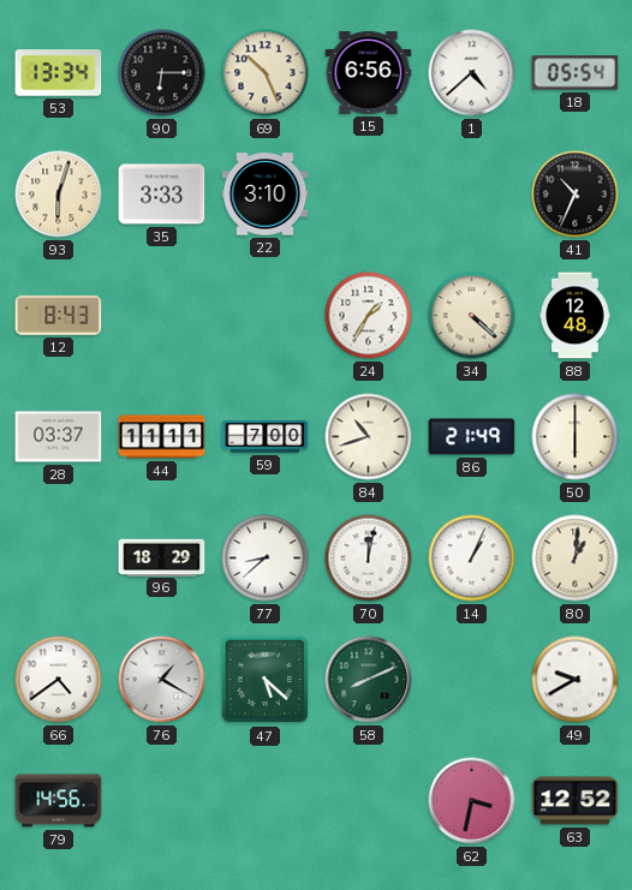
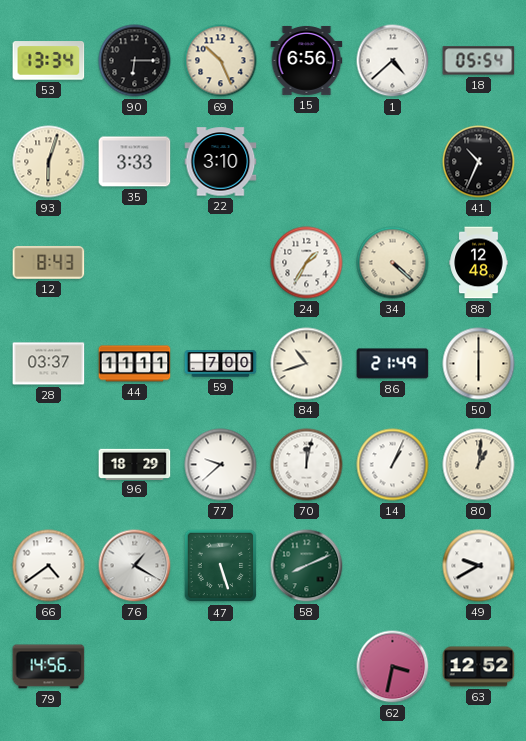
77: 8:38 -> 9:38
47: 5:22 -> 5:27
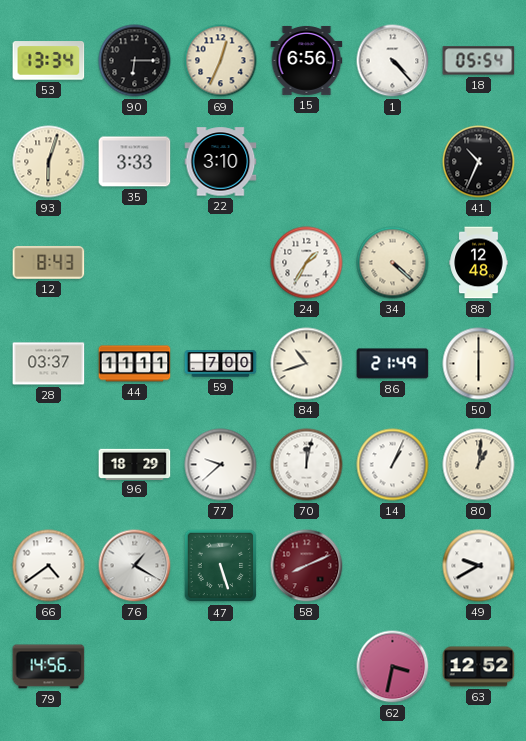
69: 10:26 -> 12:34
1: 4:38 -> 4:23
58 dial: green -> burgundy
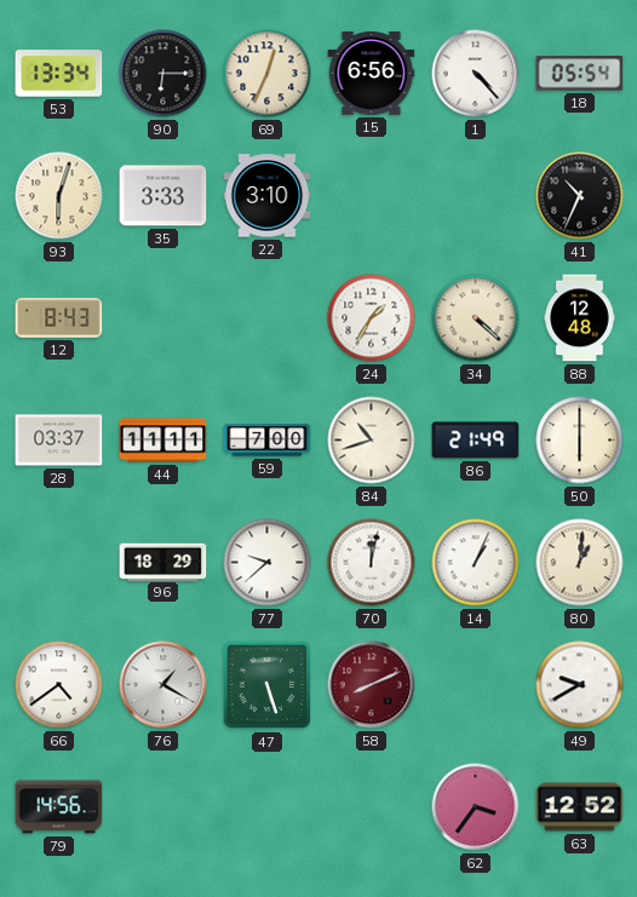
62: 3:32 -> 3:36
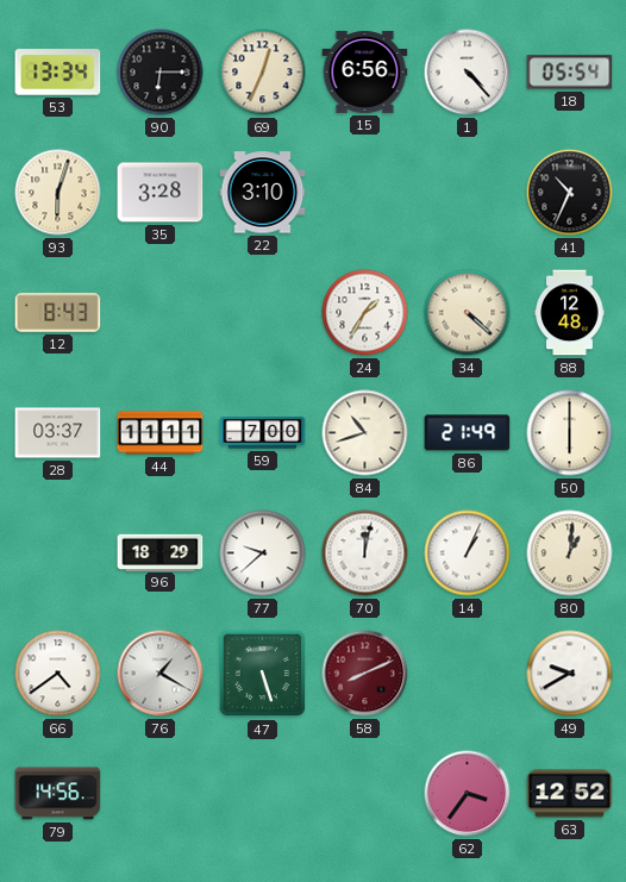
35: 3:33 -> 3:28
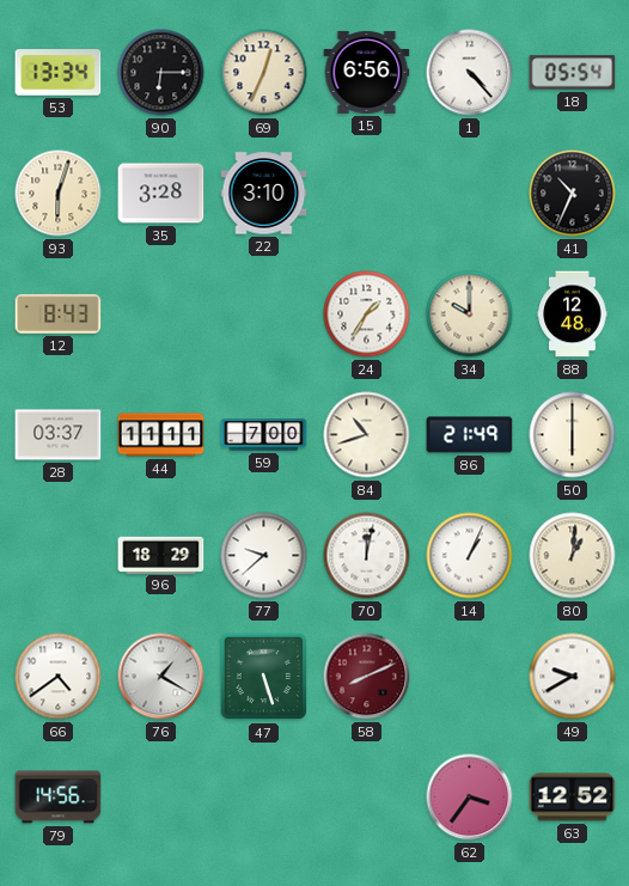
34: 4:22 -> 10:00
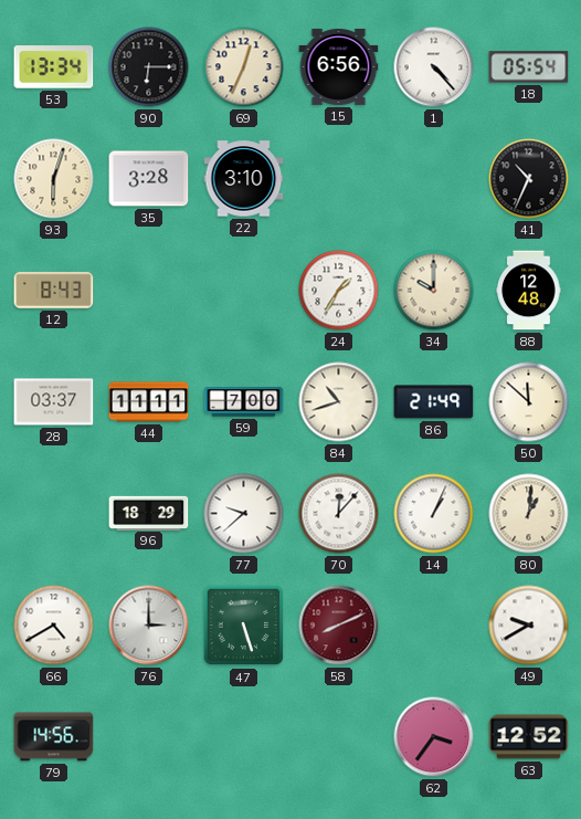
50: 6:00 -> 11:52
70: 12:02 -> 12:07
66: 4:39 -> 4:40
76: 1:20 -> 3:00
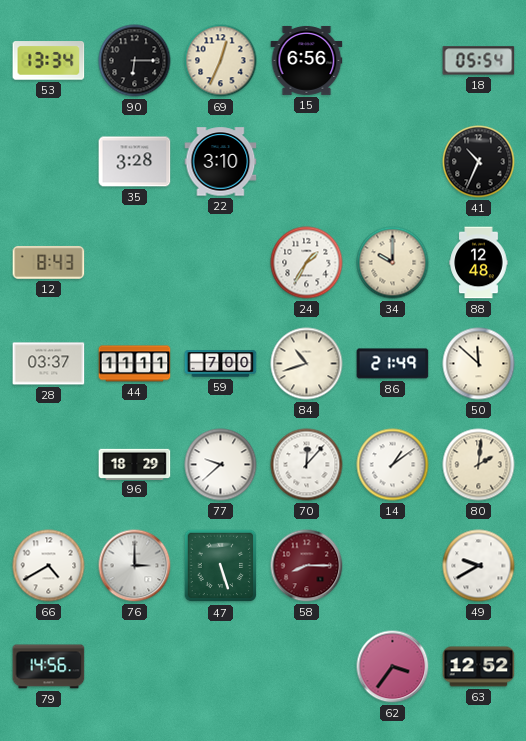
1: 4:23 -> none
93: 6:03 -> none
14: 1:04 -> 1:09
80: 1:01 -> 2:01
58: 8:11 -> 8:15
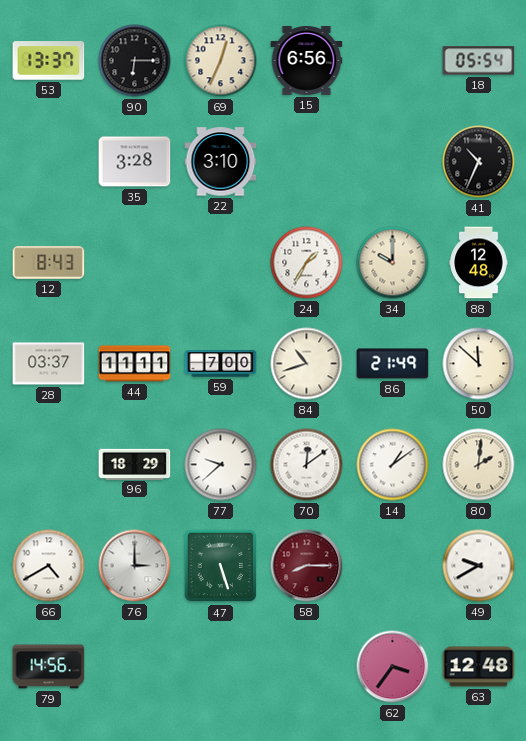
53: 13:34 -> 13:37
70: 12:07 -> 12:09
63: 12:52 -> 12:48
